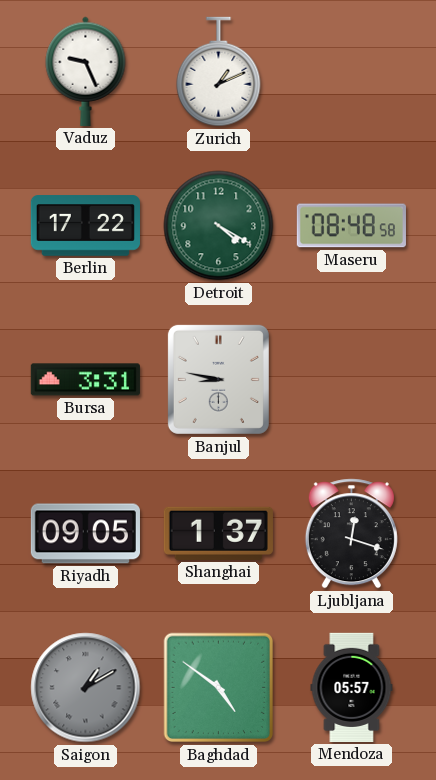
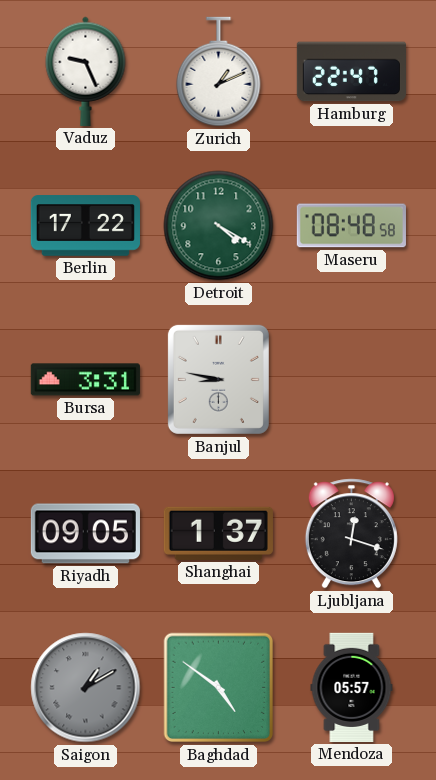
Hamburg: none -> 22:47
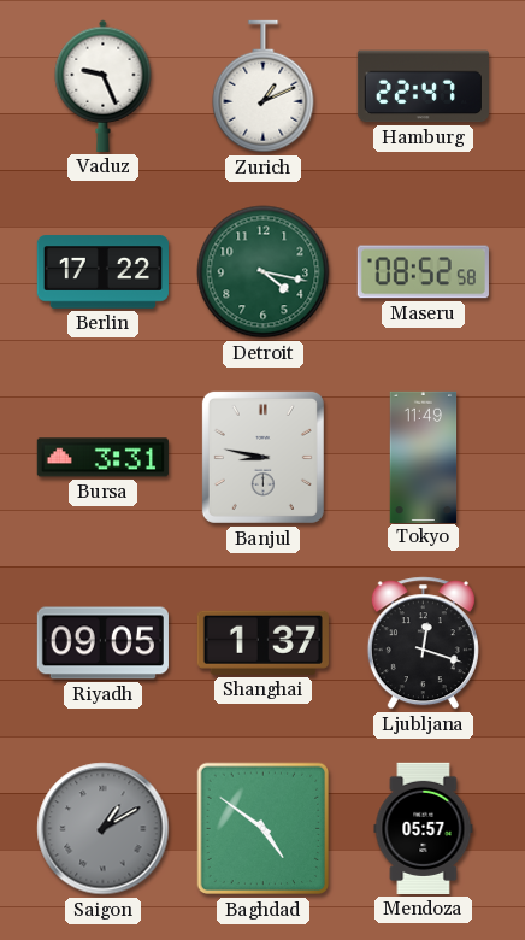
Detroit: 4:20 -> 4:17
Maseru: 08:48 -> 08:52
Tokyo: none -> 11:49
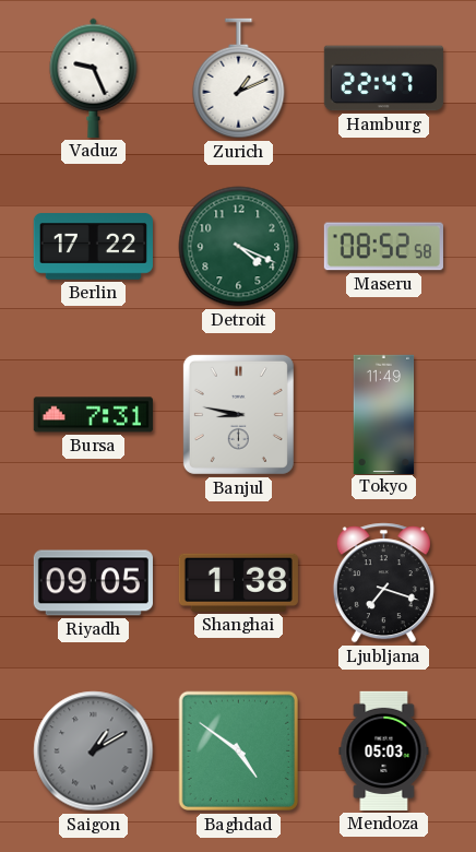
Detroit: 4:17 -> 4:19
Bursa: 3:31 -> 7:31
Shanghai: 1:37 -> 1:38
Ljubljana: 12:18 -> 7:18
Mendoza: 05:57 -> 05:03
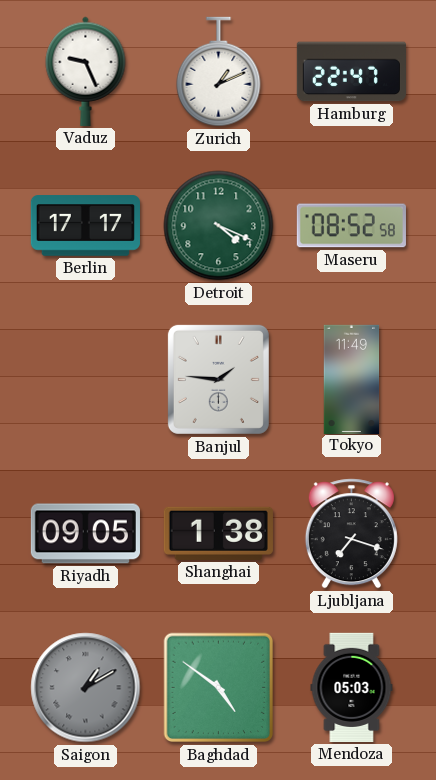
Berlin: 17:22 -> 17:17
Bursa: 7:31 -> none
Banjul: 8:47 -> 1:46
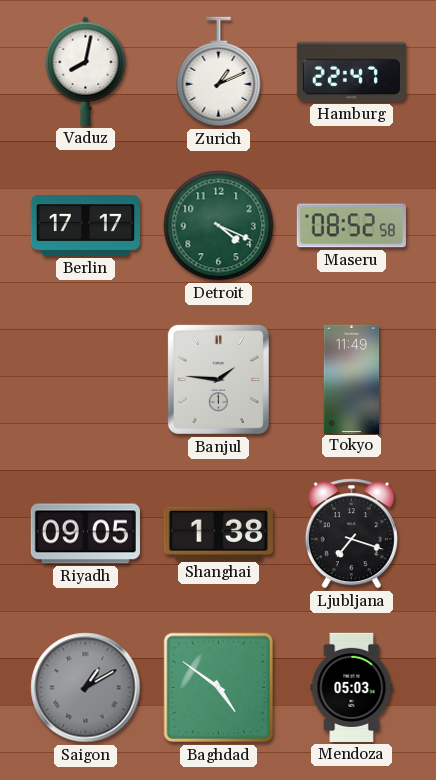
Vaduz: 9:26 -> 8:02
